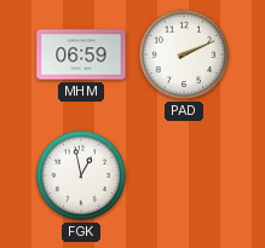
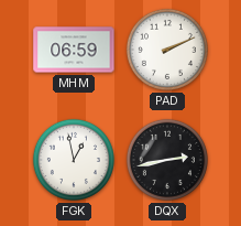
DQX: none -> 2:43
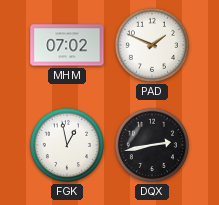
MHM: 06:59 -> 07:02
PAD: 2:11 -> 1:49
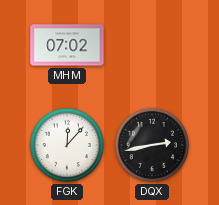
PAD: 1:49 -> none
FGK: 12:58 -> 12:07
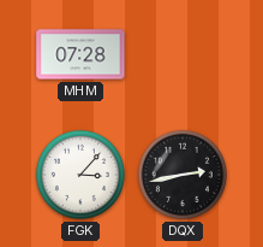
MHM: 07:02 -> 07:28
FGK: 12:07 -> 3:07
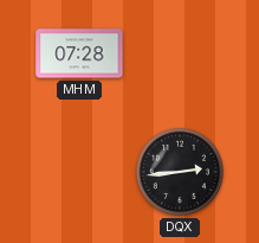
FGK: 3:07 -> none
DQX: 2:43 -> 2:44
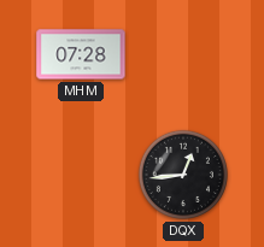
DQX: 2:44 -> 12:44
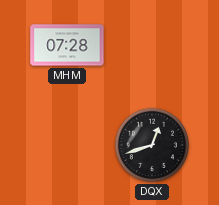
DQX: 12:44 -> 12:42
